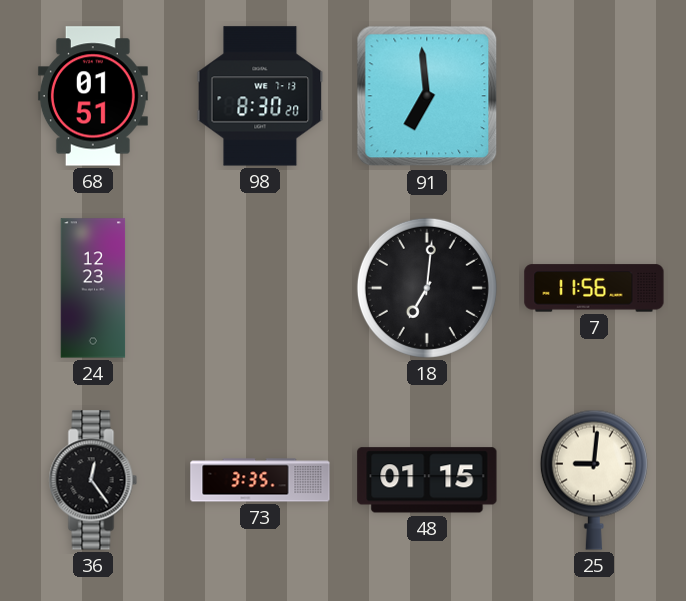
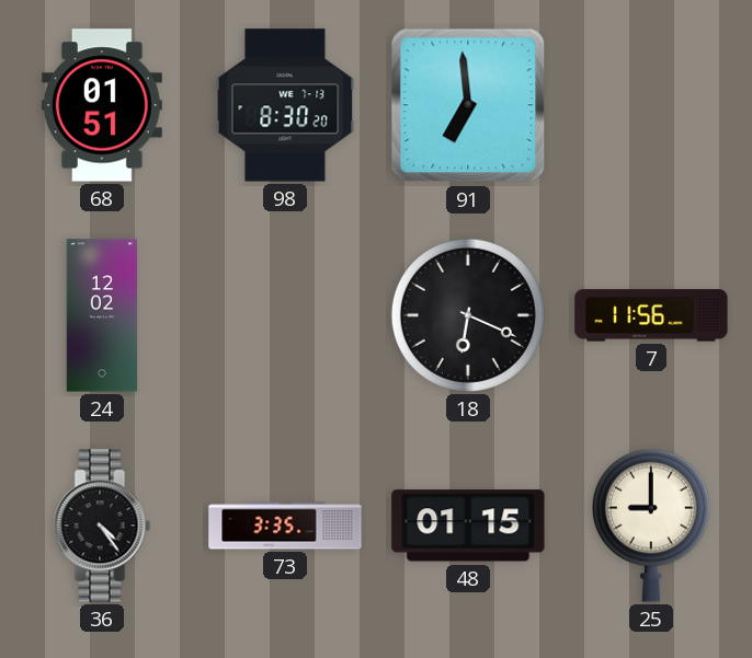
24: 12:23 -> 12:02
18: 7:01 -> 6:19
36: 12:24 -> 4:24
25: 9:01 -> 9:00
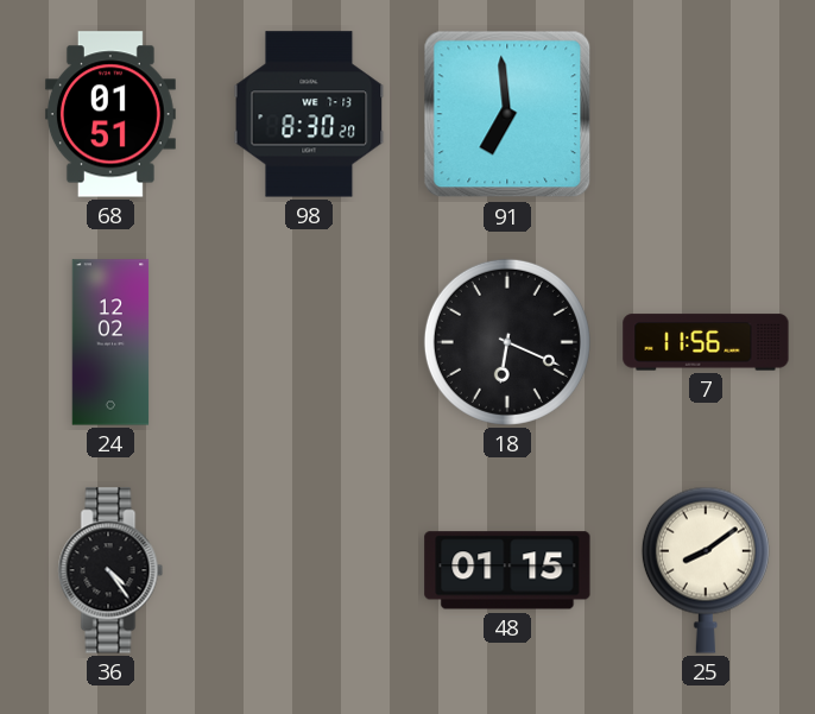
73: 3:35 -> none
25: 9:00 -> 8:09
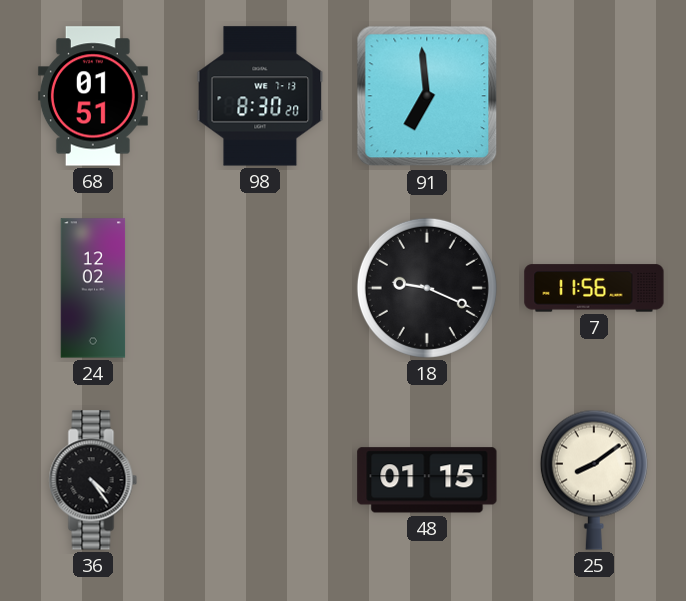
18: 6:19 -> 9:19
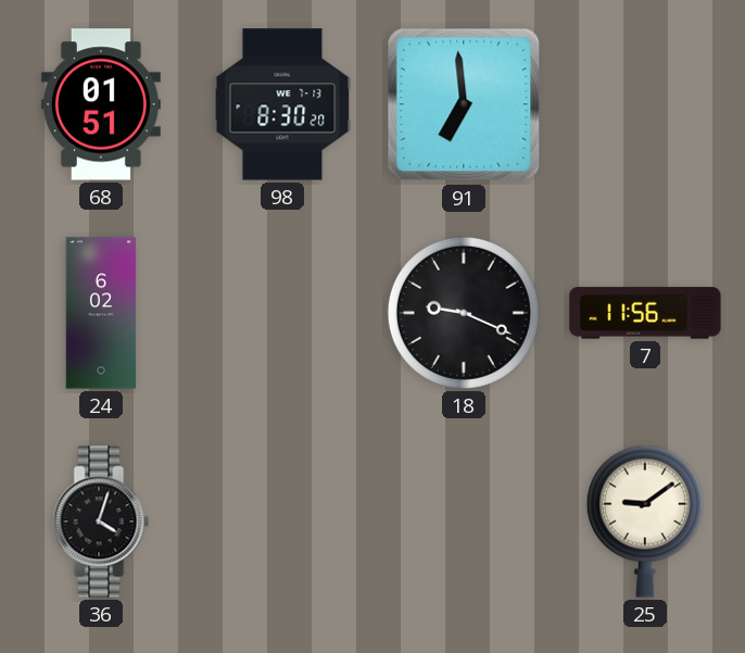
24: 12:02 -> 6:02
36: 4:24 -> 4:03
48: 01:15 -> none
25: 8:09 -> 9:09
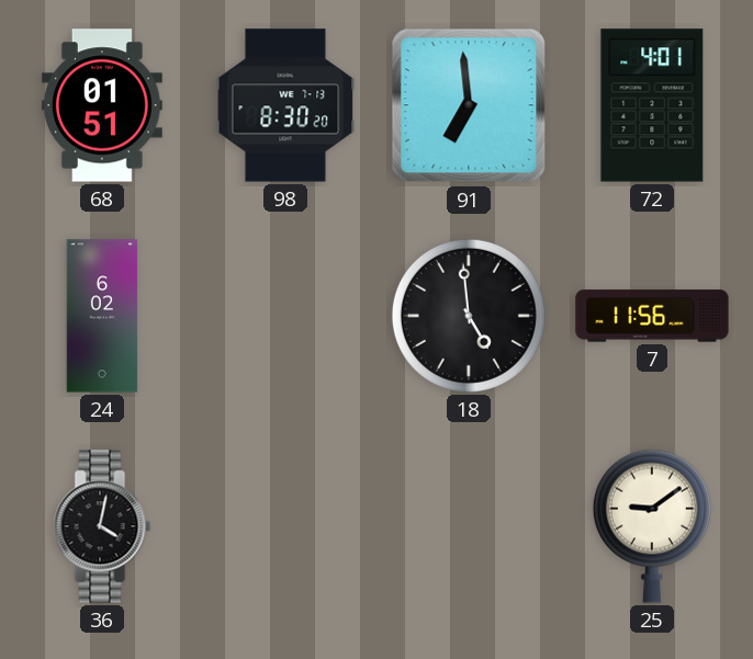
72: none -> 4:01
18: 9:19 -> 4:59
36: 4:03 -> 4:02
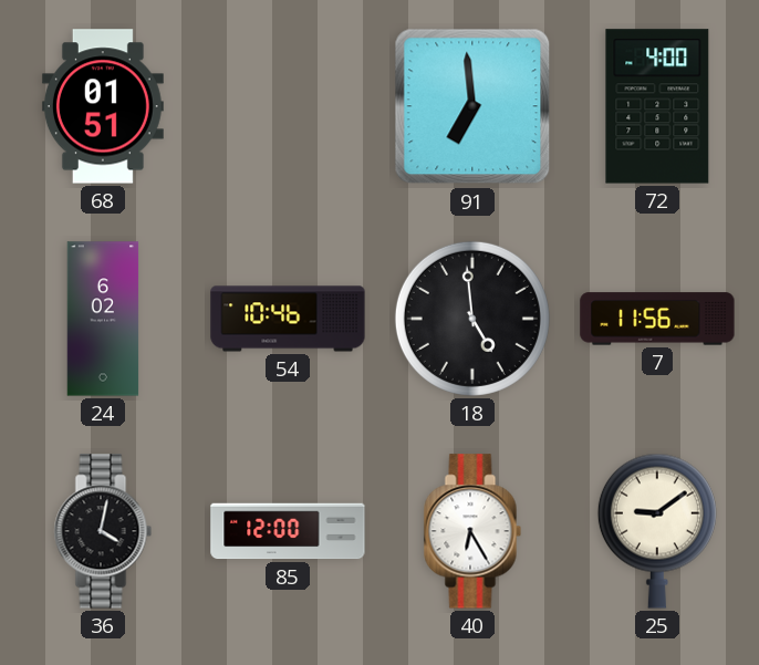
98: 8:30 -> none
72: 4:01 -> 4:00
54: none -> 10:46
85: none -> 12:00
40: none -> 6:25
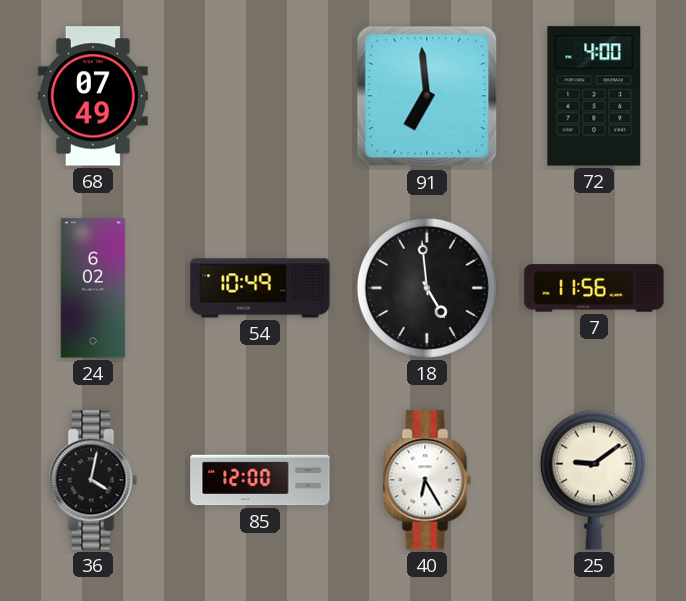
68: 01:51 -> 07:49
54: 10:46 -> 10:49
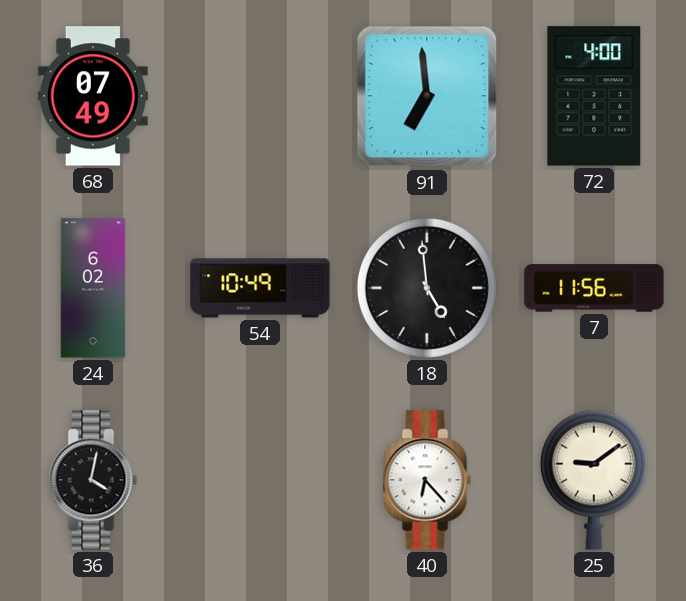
85: 12:00 -> none
40: 6:25 -> 6:23
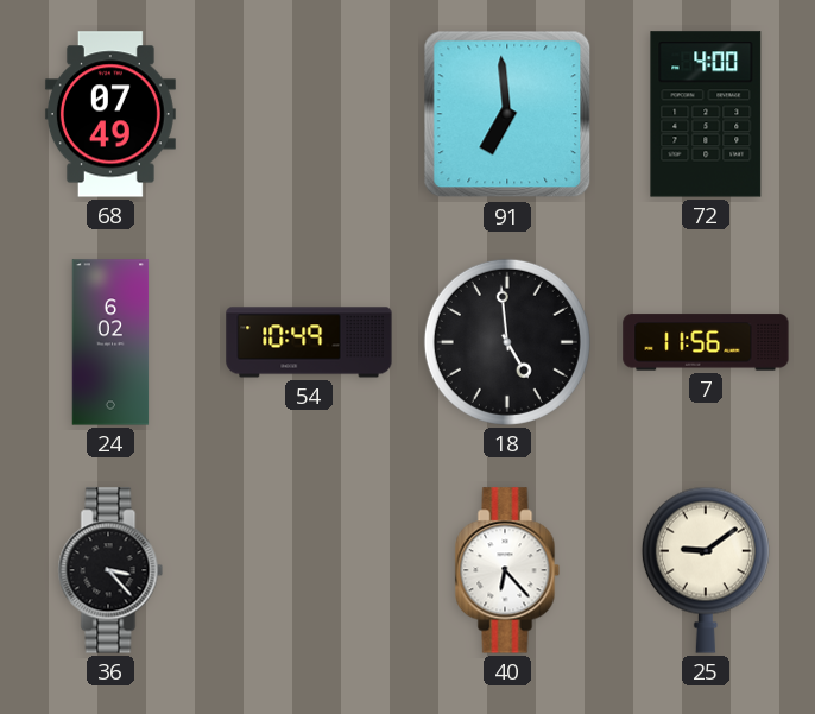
36: 4:02 -> 3:23
